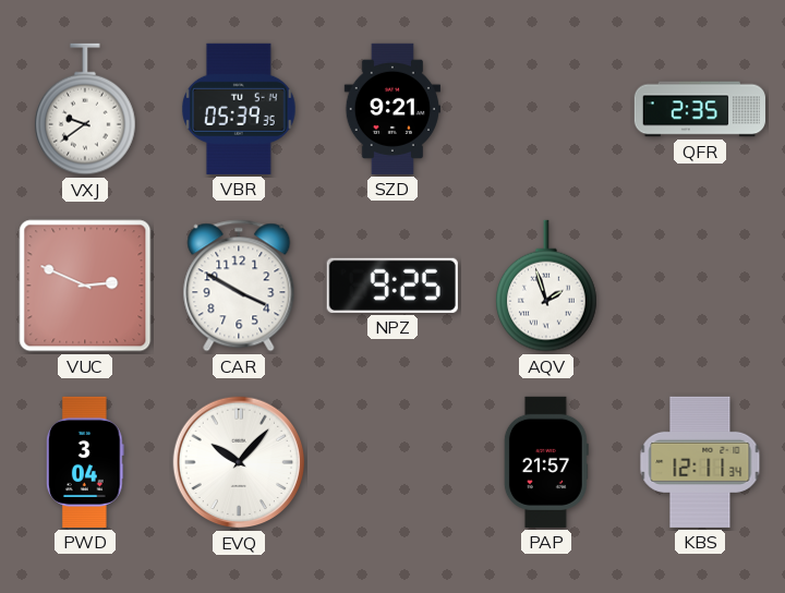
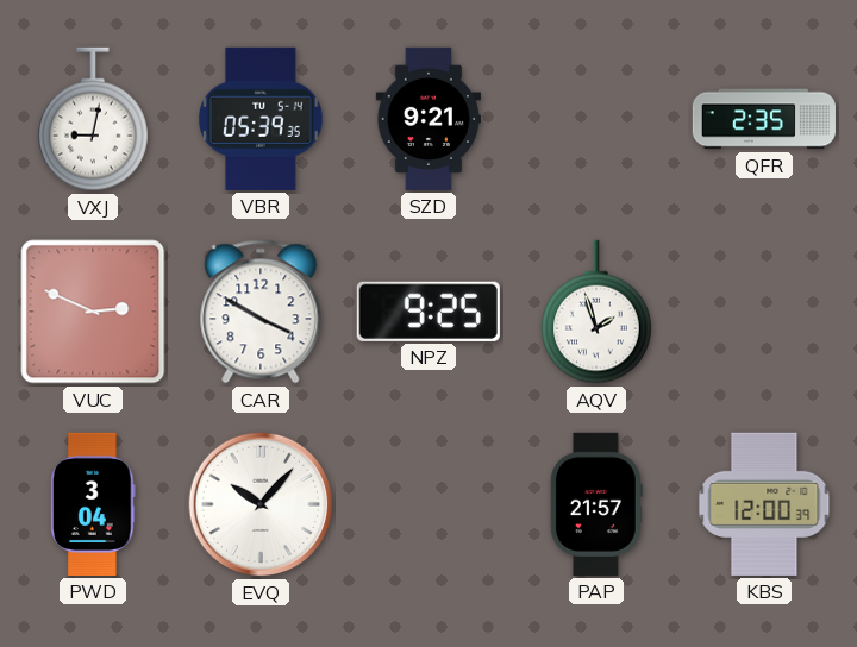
VXJ: 9:39 -> 9:02
KBS: 12:11 -> 12:00
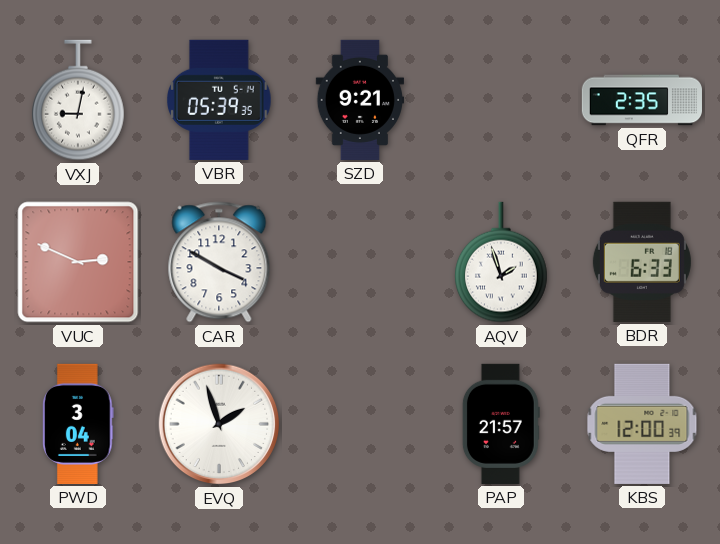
NPZ: 9:25 -> none
BDR: none -> 6:33
EVQ: 10:07 -> 1:57
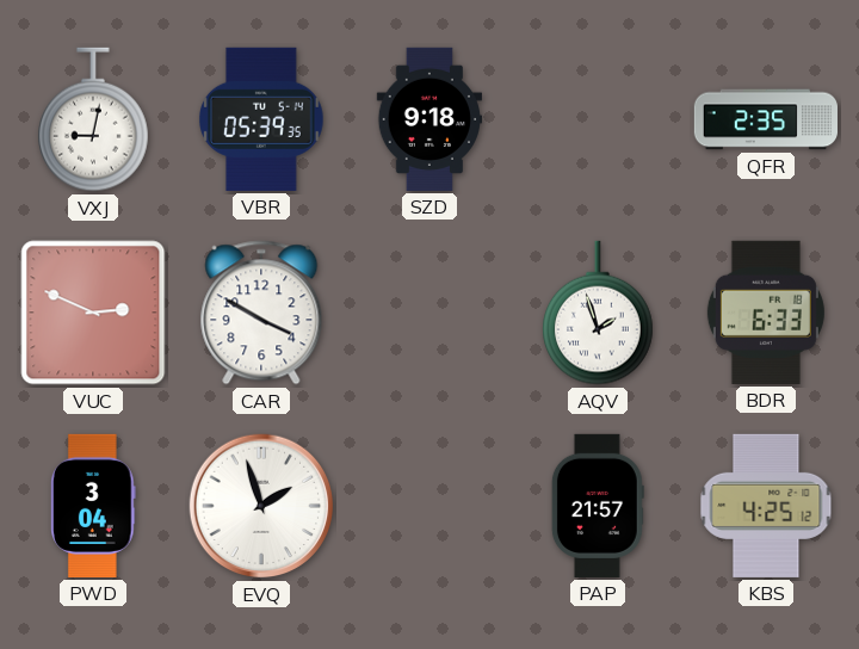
SZD: 9:21 -> 9:18
KBS: 12:00 -> 4:25
